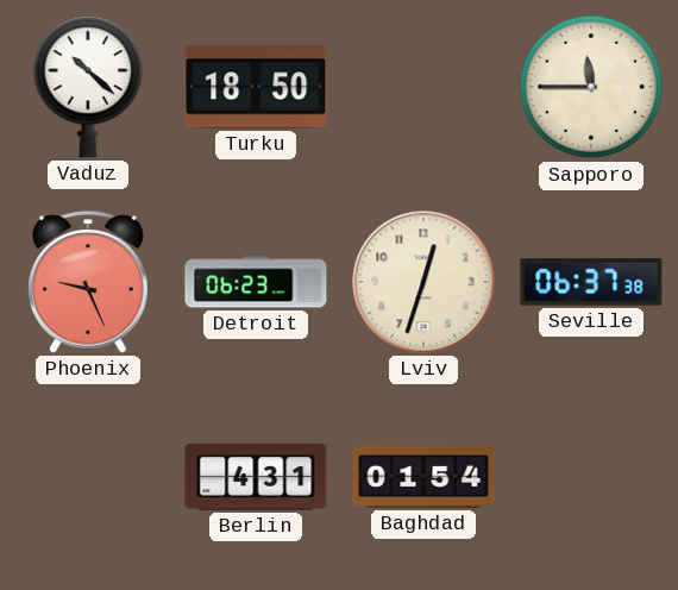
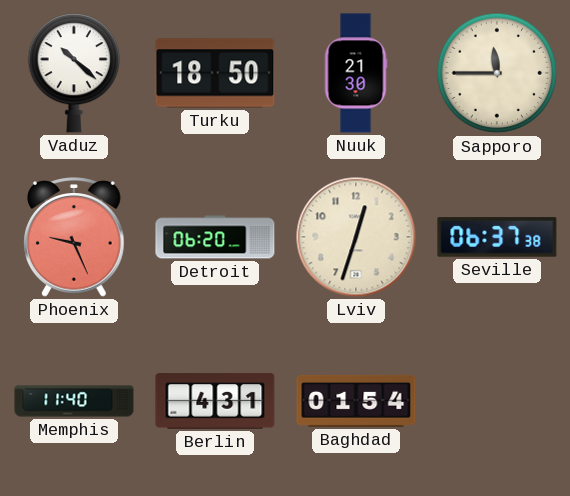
Nuuk: none -> 21:30
Detroit: 06:23 -> 06:20
Memphis: none -> 11:40
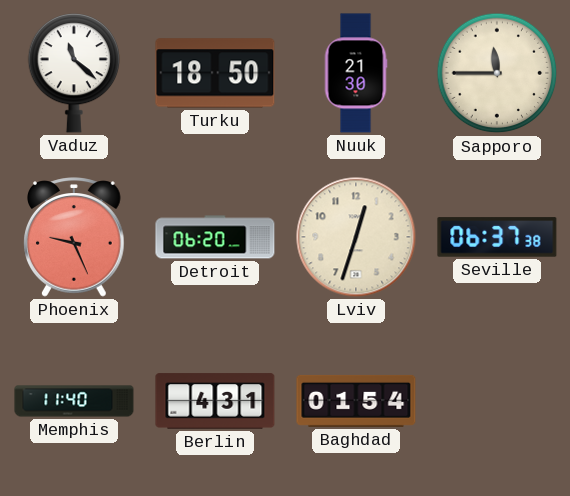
Vaduz: 10:22 -> 11:22
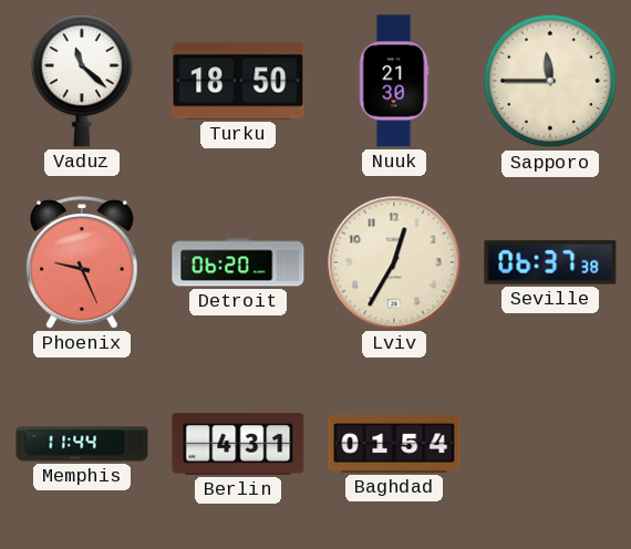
Lviv: 12:33 -> 12:35
Memphis: 11:40 -> 11:44
